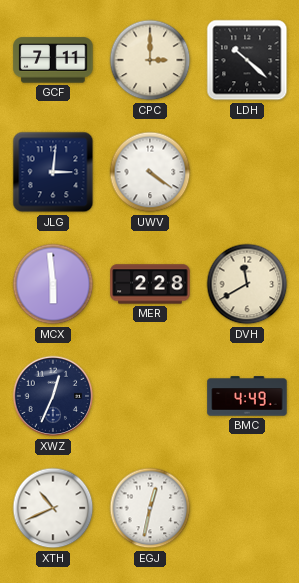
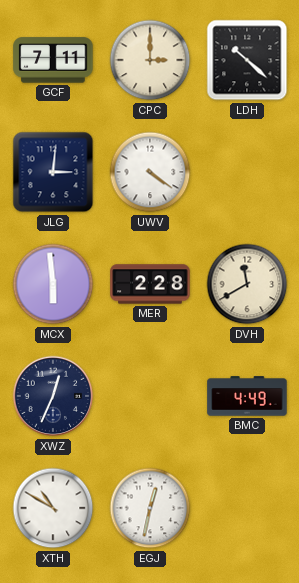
XTH: 10:41 -> 10:50
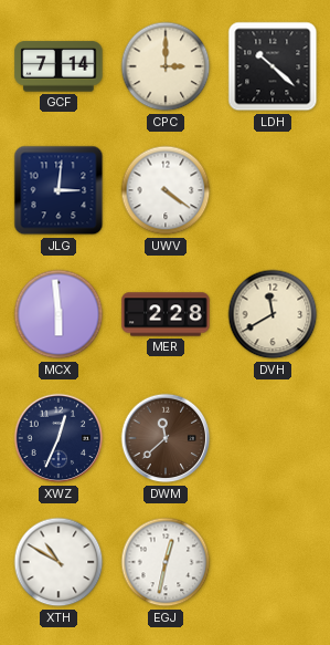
GCF: 7:11 -> 7:14
DWM: none -> 11:38
BMC: 4:49 -> none
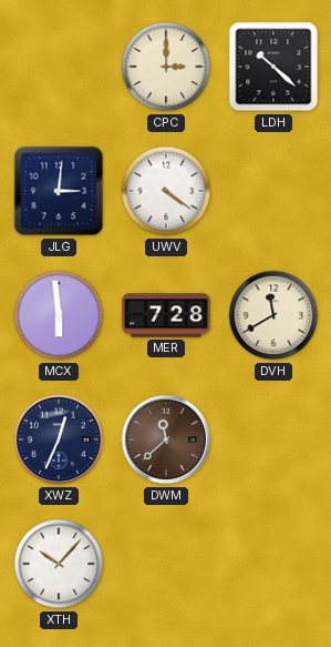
GCF: 7:14 -> none
MER: 2:28 -> 7:28
XTH: 10:50 -> 10:07
EGJ: 12:32 -> none
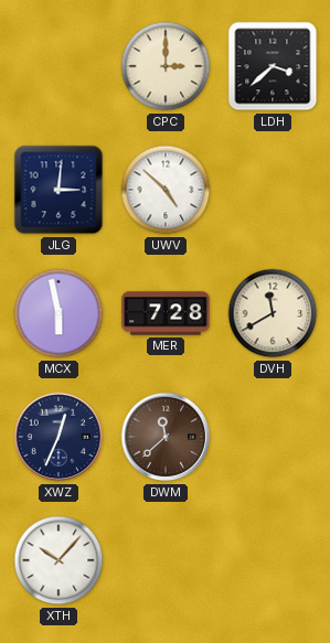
LDH: 10:22 -> 3:38
UWV: 4:21 -> 4:52
MCX: 5:59 -> 5:58
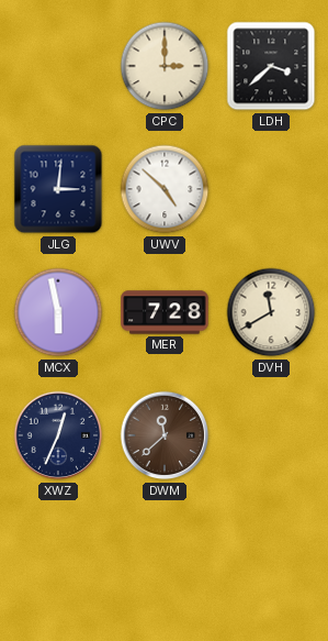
XTH: 10:07 -> none
